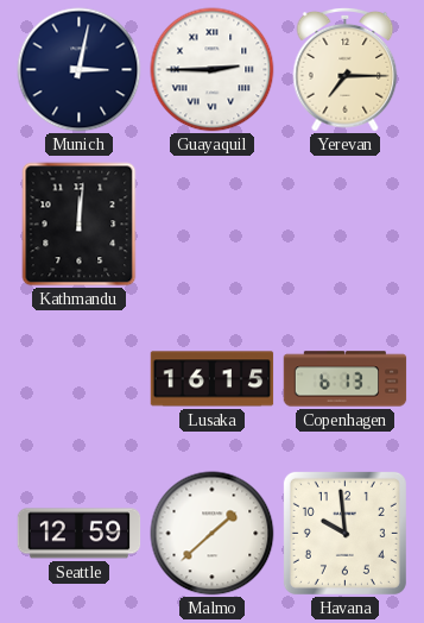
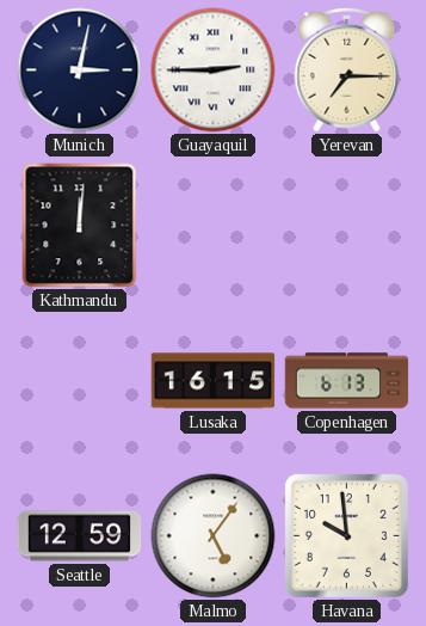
Malmo: 1:38 -> 5:06
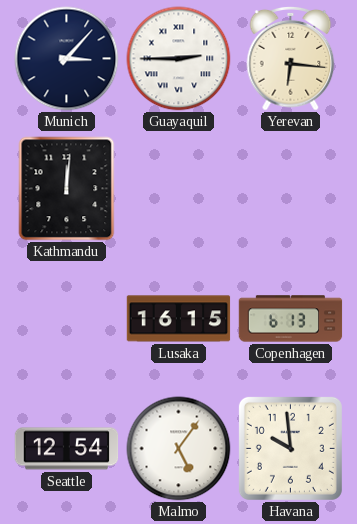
Munich: 3:02 -> 3:07
Yerevan: 7:15 -> 6:16
Seattle: 12:59 -> 12:54
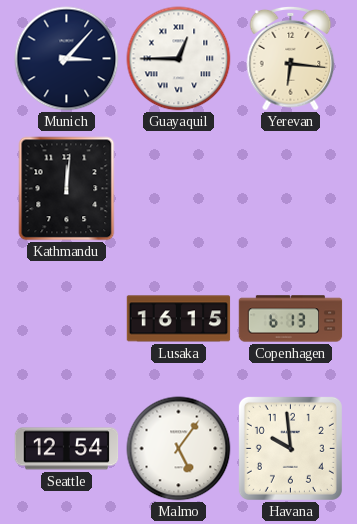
Guayaquil: 2:45 -> 12:45
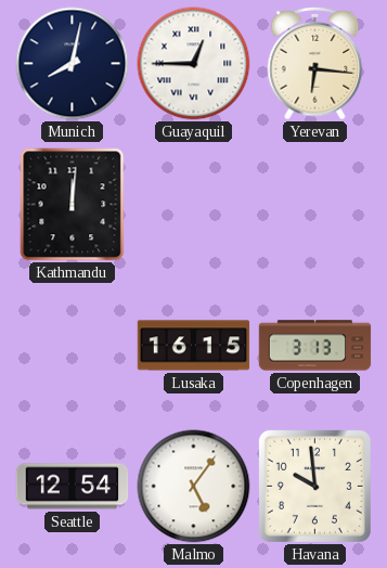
Munich: 3:07 -> 8:02
Copenhagen: 6:13 -> 3:13
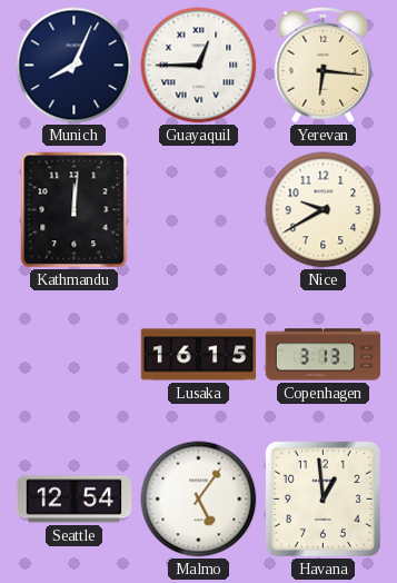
Munich: 8:02 -> 8:04
Nice: none -> 9:40
Havana: 9:59 -> 12:59
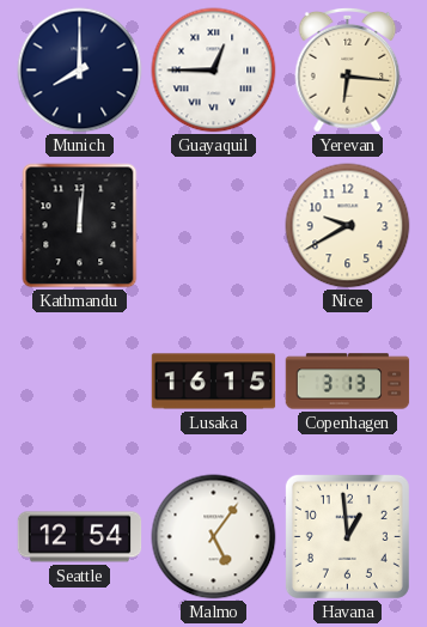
Munich: 8:04 -> 8:00
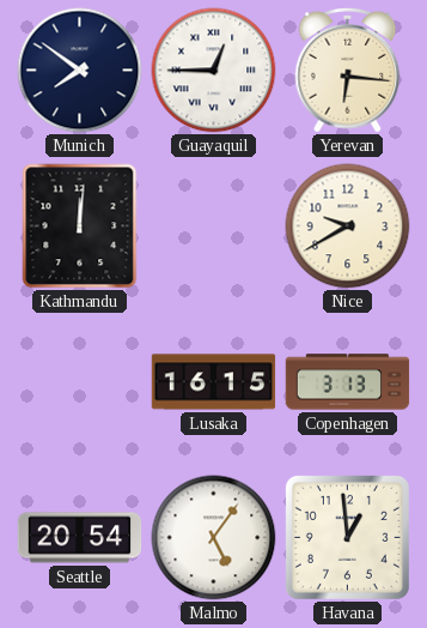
Munich: 8:00 -> 7:51
Seattle: 12:54 -> 20:54
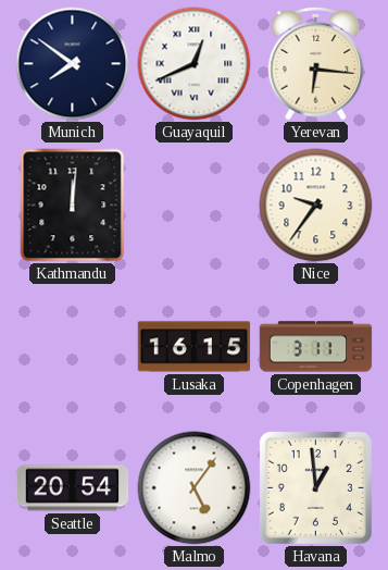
Guayaquil: 12:45 -> 12:41
Nice: 9:40 -> 9:36
Copenhagen: 3:13 -> 3:11
